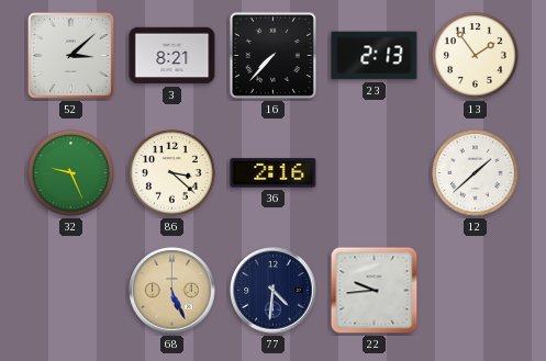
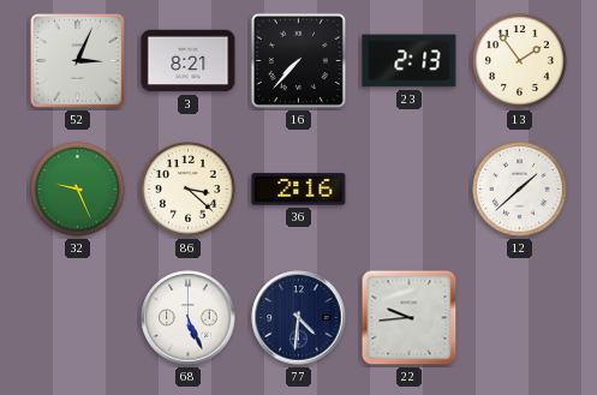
52: 3:08 -> 3:04
68 dial: champagne -> white
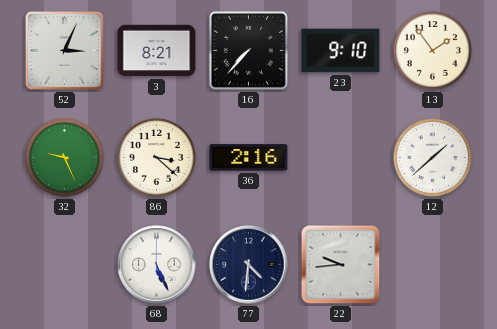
23: 2:13 -> 9:10
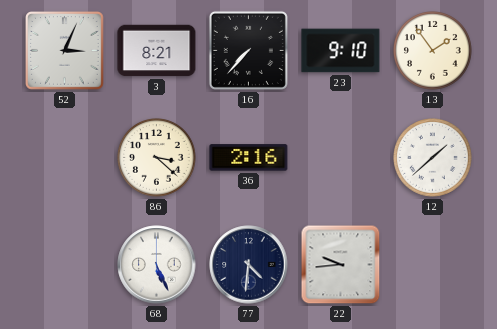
32: 9:26 -> none
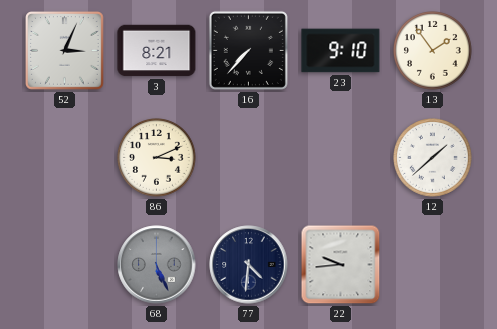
86: 3:22 -> 3:11
36: 2:16 -> none
68 dial: white -> grey
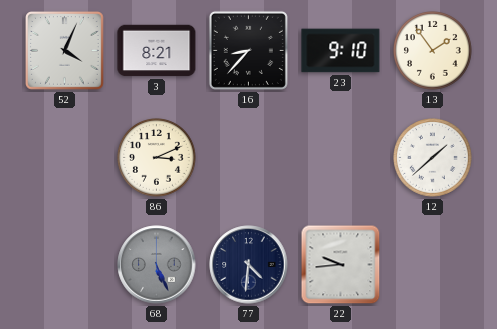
52: 3:04 -> 4:04
16: 7:37 -> 8:37
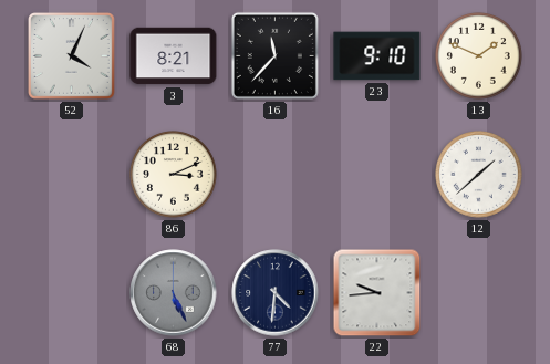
16: 8:37 -> 11:37
13: 1:54 -> 1:49
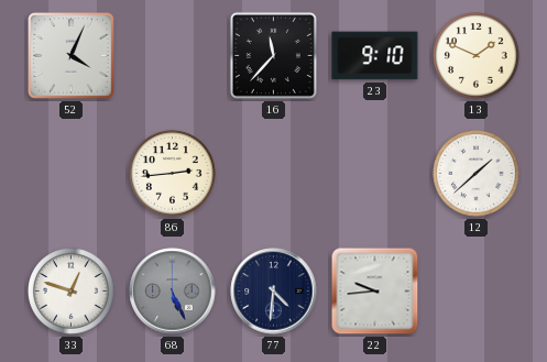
3: 8:21 -> none
86: 3:11 -> 2:44
33: none -> 12:48
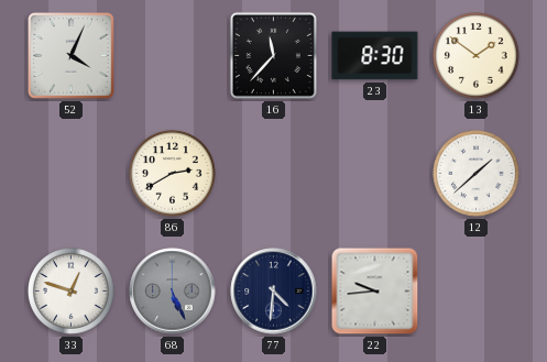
23: 9:10 -> 8:30
13: 1:49 -> 1:51
86: 2:44 -> 2:40
